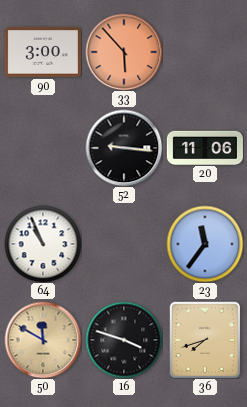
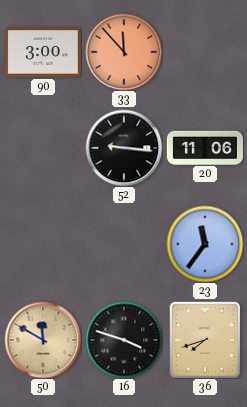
33: 5:53 -> 11:53
64: 10:56 -> none
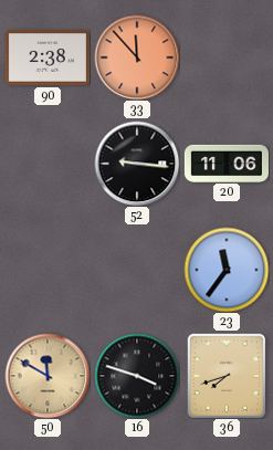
90: 3:00 -> 2:38
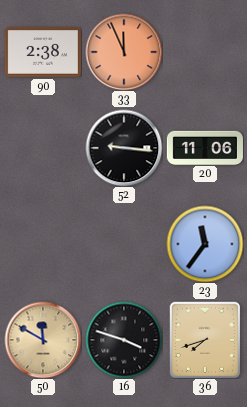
33: 11:53 -> 11:56
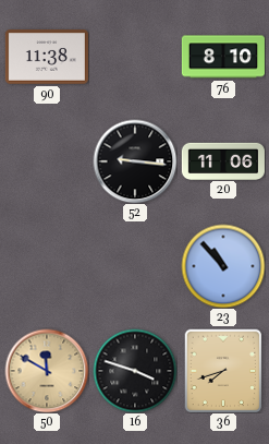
90: 2:38 -> 11:38
33: 11:56 -> none
76: none -> 8:10
23: 11:36 -> 10:53
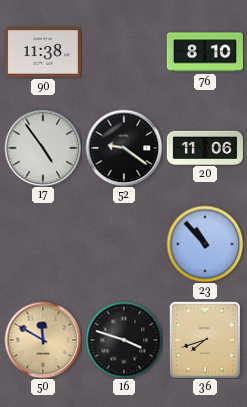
17: none -> 4:54
52: 9:16 -> 9:21
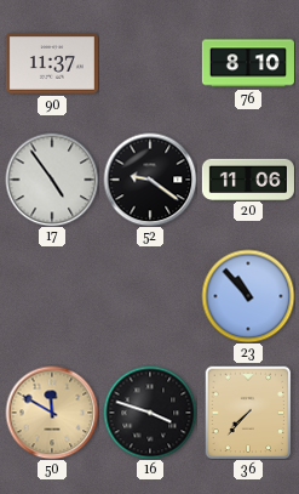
90: 11:38 -> 11:37
36: 7:42 -> 7:37
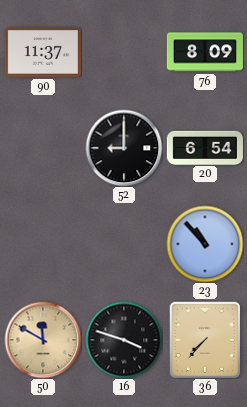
76: 8:10 -> 8:09
17: 4:54 -> none
52: 9:21 -> 9:00
20: 11:06 -> 6:54
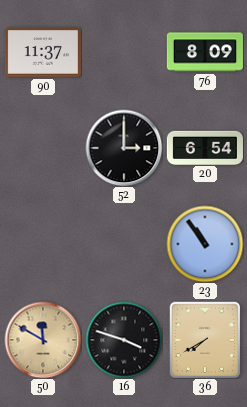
52: 9:00 -> 3:00
23: 10:53 -> 10:54
36: 7:37 -> 7:40
